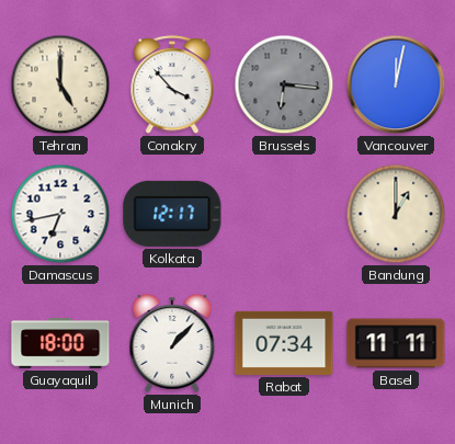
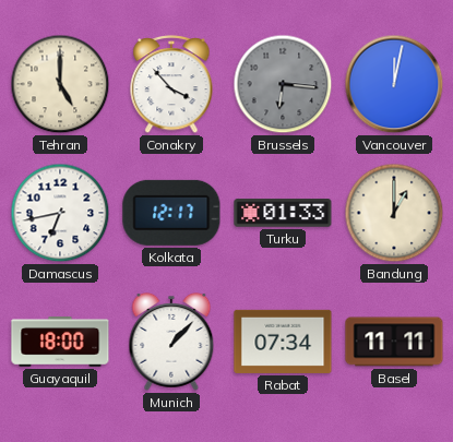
Turku: none -> 01:33
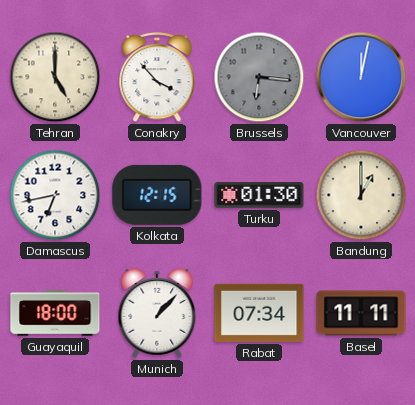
Kolkata: 12:17 -> 12:15
Turku: 01:33 -> 01:30
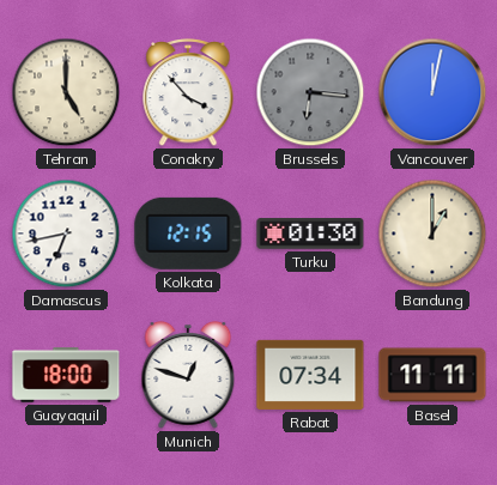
Munich: 1:07 -> 12:48
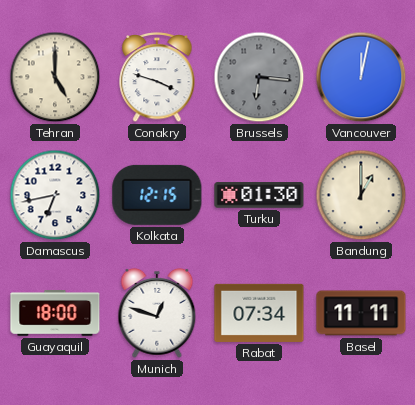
Conakry: 3:53 -> 3:48
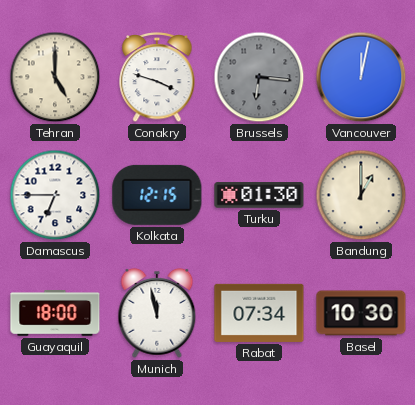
Damascus: 6:43 -> 6:45
Munich: 12:48 -> 11:58
Basel: 11:11 -> 10:30
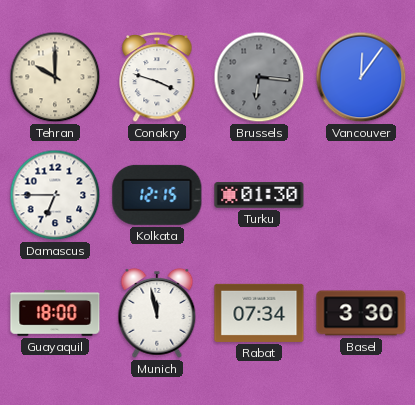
Tehran: 5:00 -> 10:00
Vancouver: 12:02 -> 12:06
Bandung: 1:00 -> none
Basel: 10:30 -> 3:30
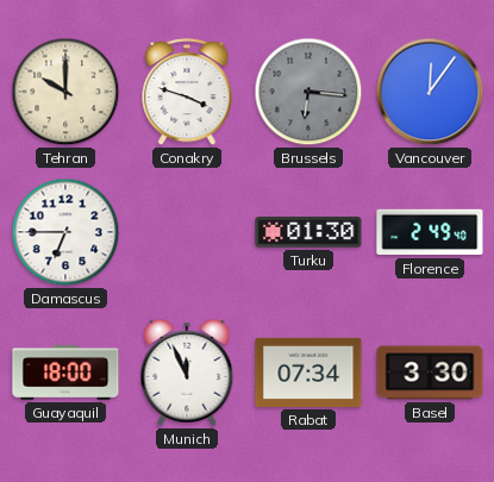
Kolkata: 12:15 -> none
Florence: none -> 2:49
Munich: 11:58 -> 11:56
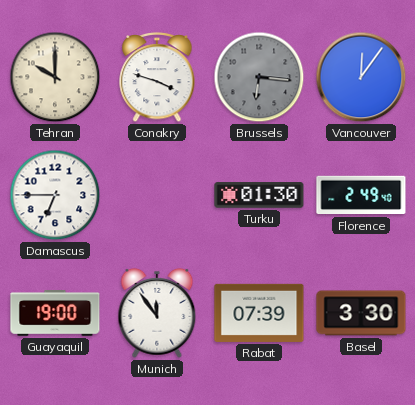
Guayaquil: 18:00 -> 19:00
Munich: 11:56 -> 11:54
Rabat: 07:34 -> 07:39
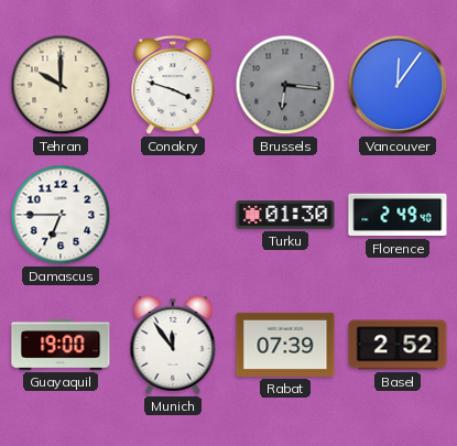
Basel: 3:30 -> 2:52
